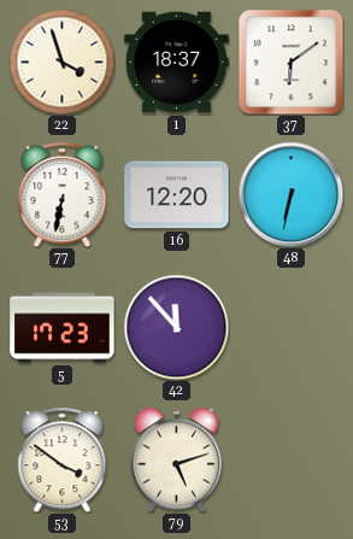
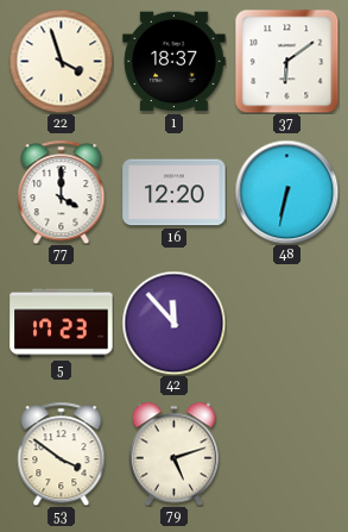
77: 6:32 -> 4:00
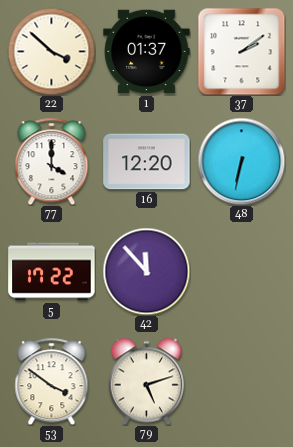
22: 3:57 -> 3:52
1: 18:37 -> 01:37
37: 6:09 -> 2:09
5: 17:23 -> 17:22
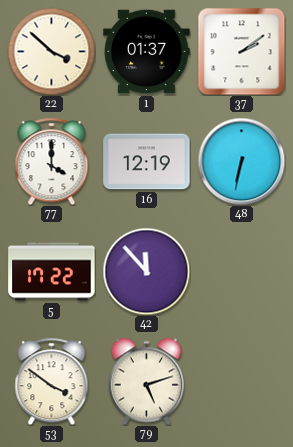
16: 12:20 -> 12:19
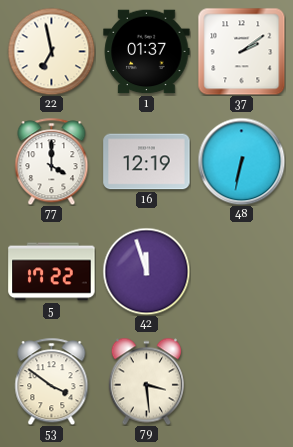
22: 3:52 -> 6:58
42: 11:53 -> 11:57
79: 5:12 -> 3:29
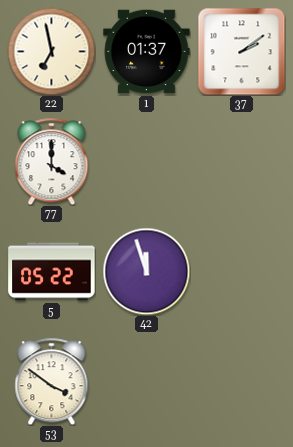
16: 12:19 -> none
48: 6:32 -> none
5: 17:22 -> 05:22
79: 3:29 -> none
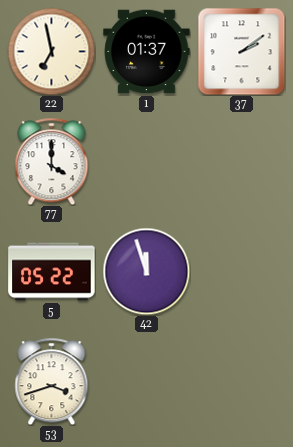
53: 3:51 -> 3:42
